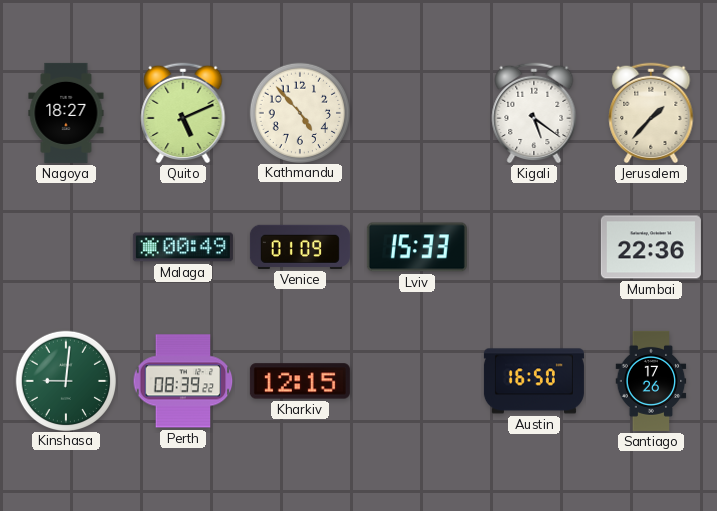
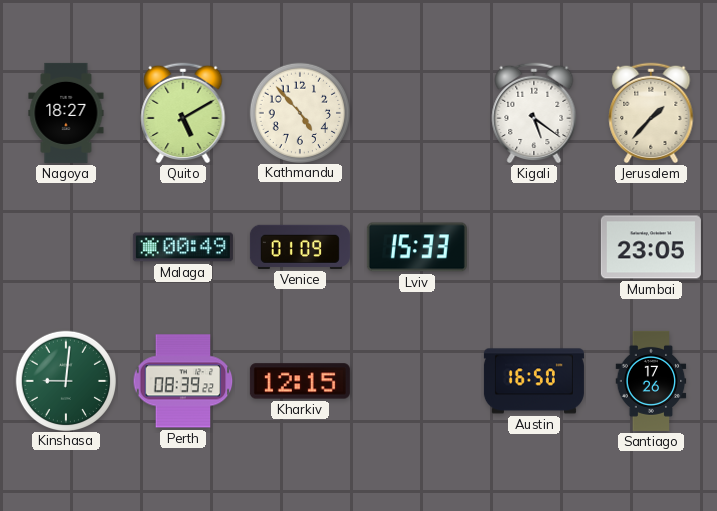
Quito: 5:11 -> 5:10
Mumbai: 22:36 -> 23:05
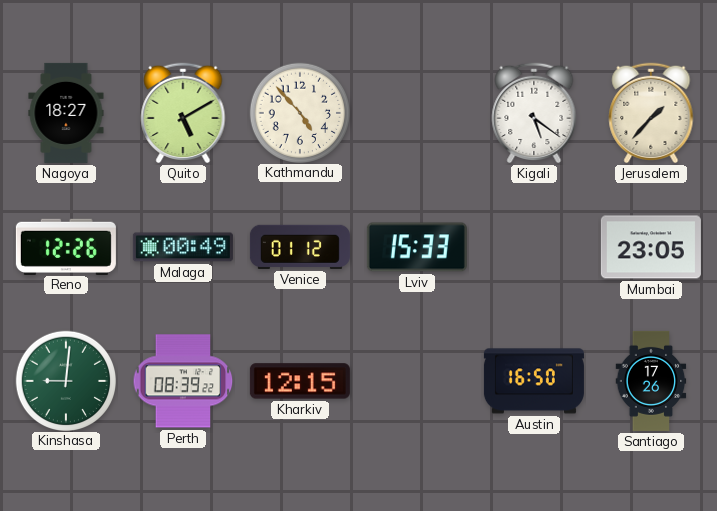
Reno: none -> 12:26
Venice: 01:09 -> 01:12
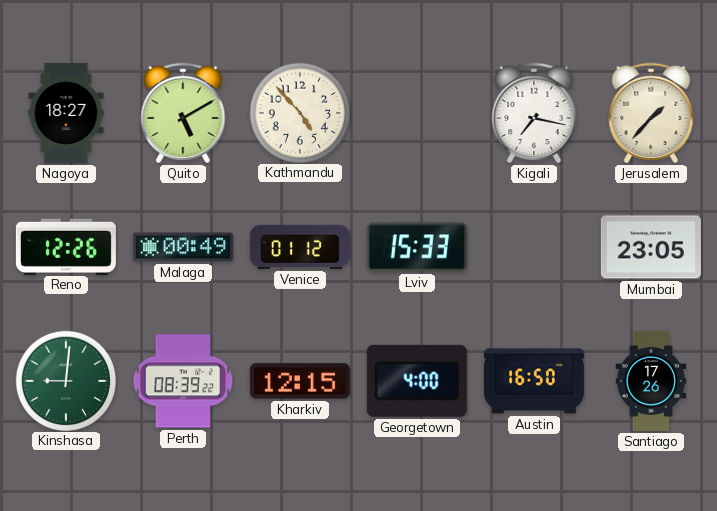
Kigali: 5:21 -> 7:17
Georgetown: none -> 4:00
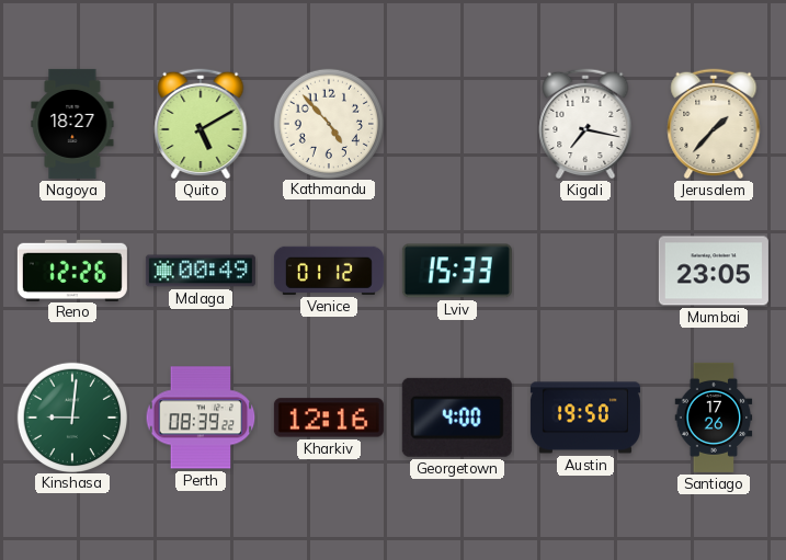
Kharkiv: 12:15 -> 12:16
Austin: 16:50 -> 19:50
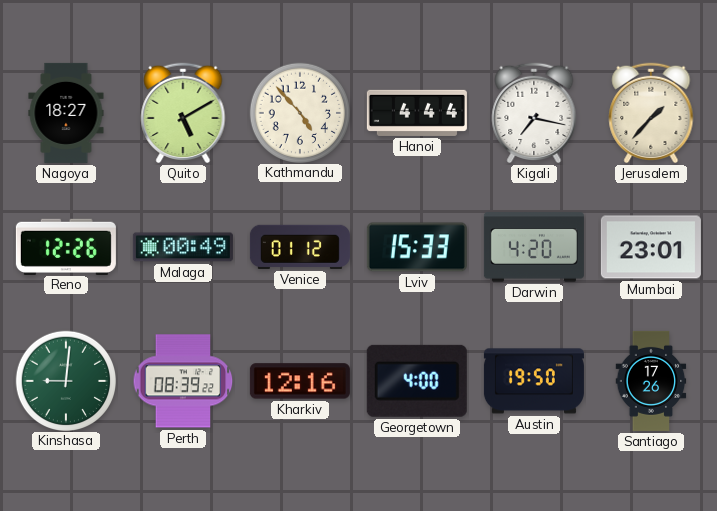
Hanoi: none -> 4:44
Darwin: none -> 4:20
Mumbai: 23:05 -> 23:01
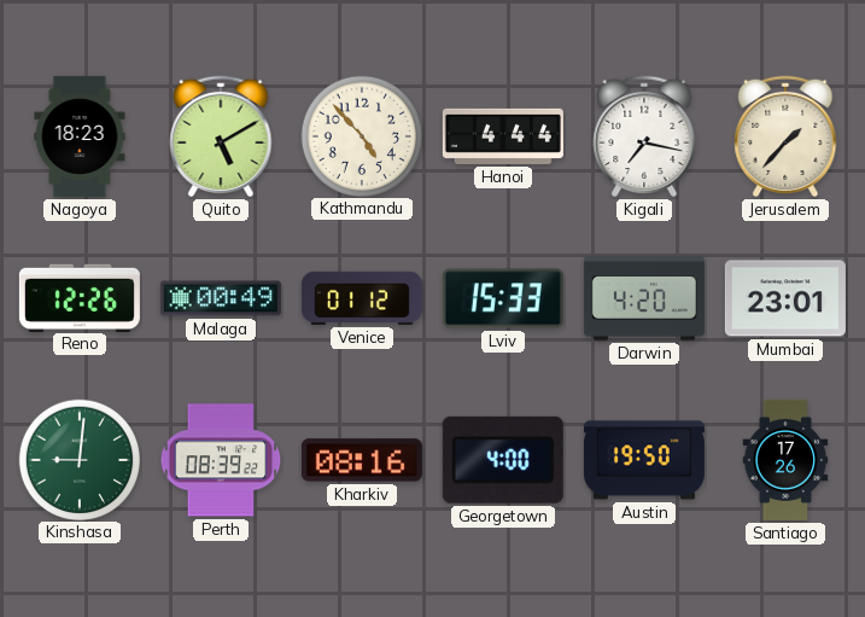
Nagoya: 18:27 -> 18:23
Kharkiv: 12:16 -> 08:16
